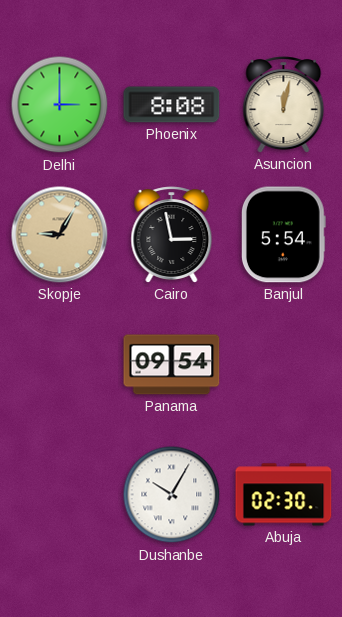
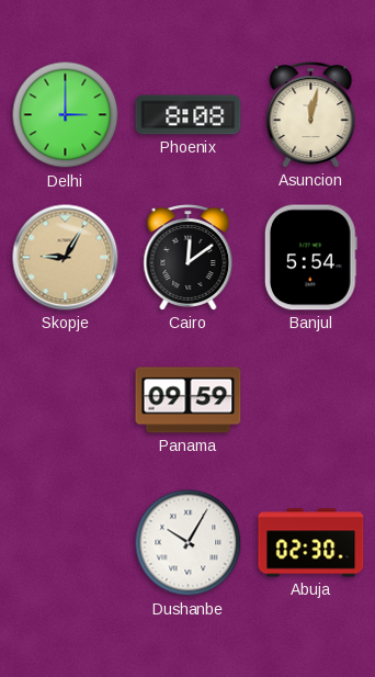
Cairo: 2:58 -> 12:09
Panama: 09:54 -> 09:59
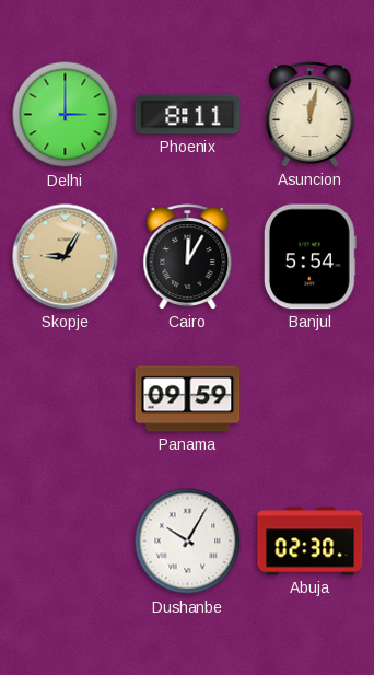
Phoenix: 8:08 -> 8:11
Cairo: 12:09 -> 12:05
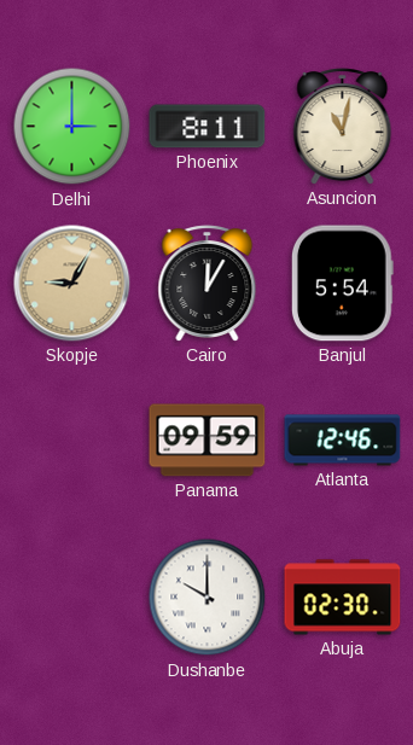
Asuncion: 12:02 -> 11:02
Atlanta: none -> 12:46
Dushanbe: 10:05 -> 10:00
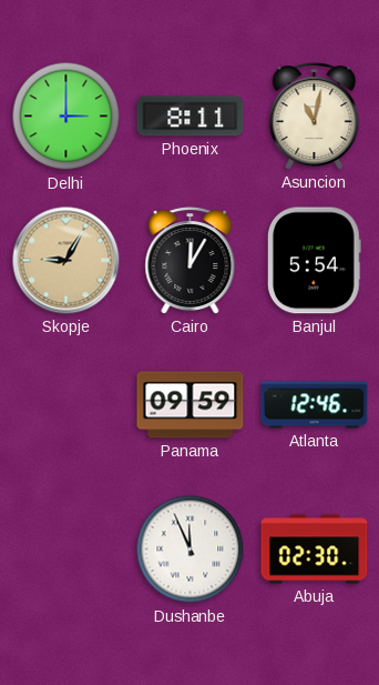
Dushanbe: 10:00 -> 11:56
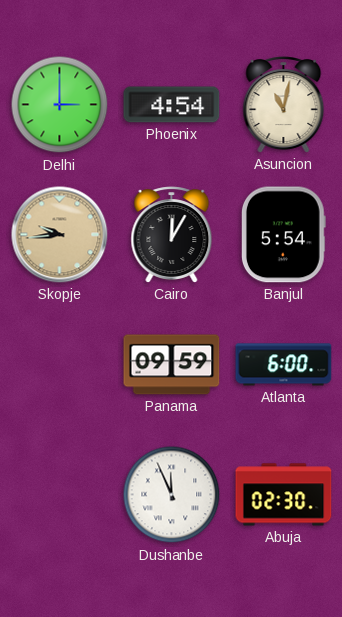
Phoenix: 8:11 -> 4:54
Skopje: 9:05 -> 9:44
Atlanta: 12:46 -> 6:00
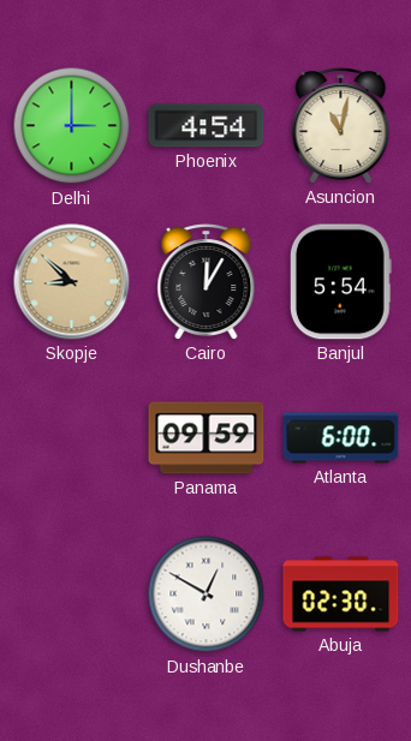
Skopje: 9:44 -> 8:52
Dushanbe: 11:56 -> 12:50
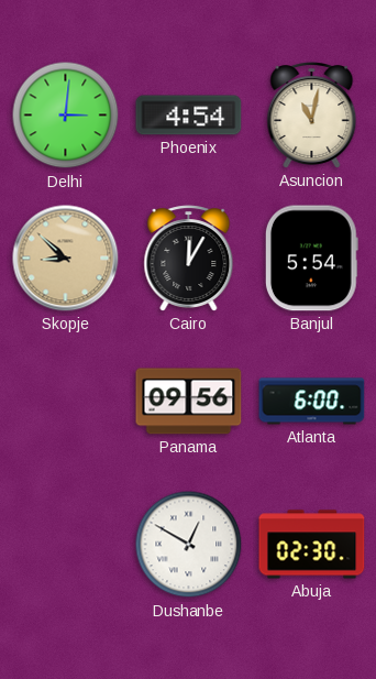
Delhi: 3:00 -> 3:01
Panama: 09:59 -> 09:56
